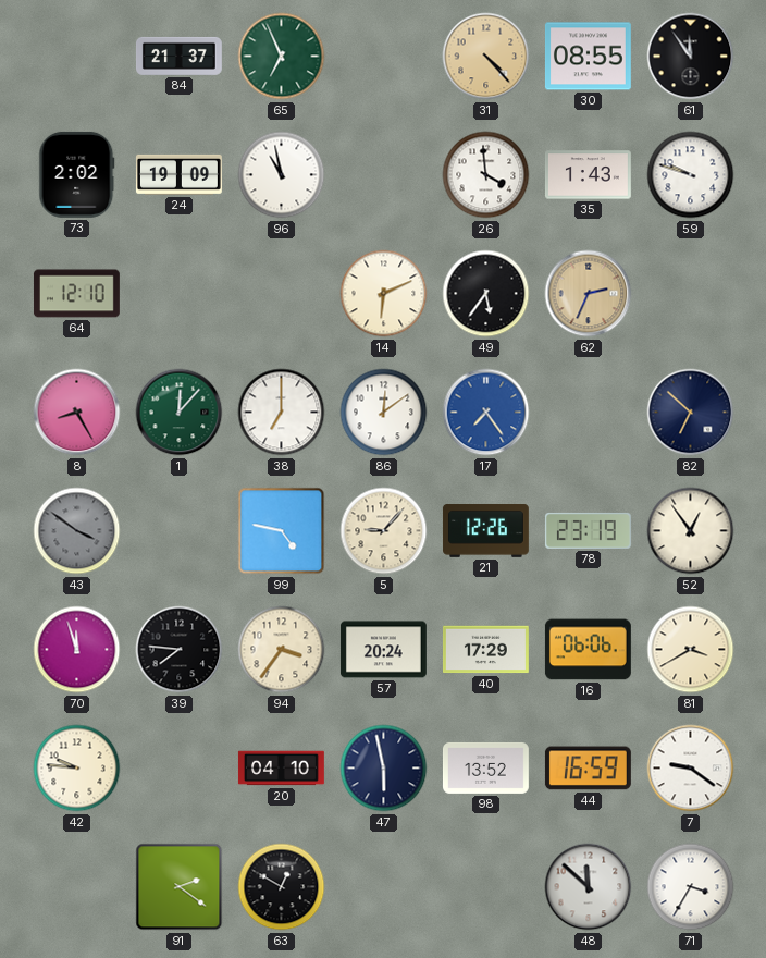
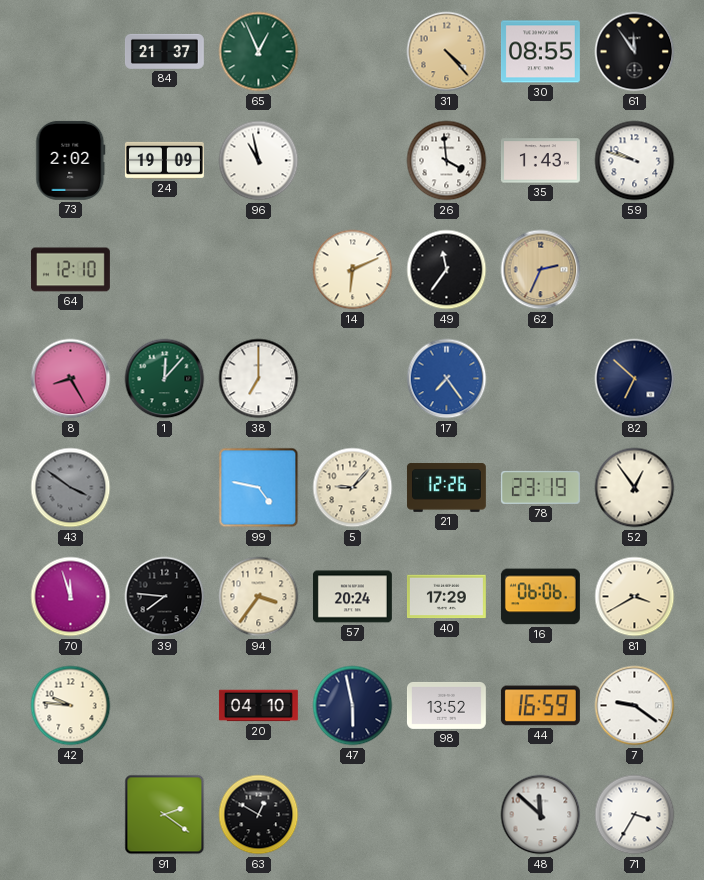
65: 6:56 -> 12:56
49: 5:36 -> 11:36
86: 12:09 -> none
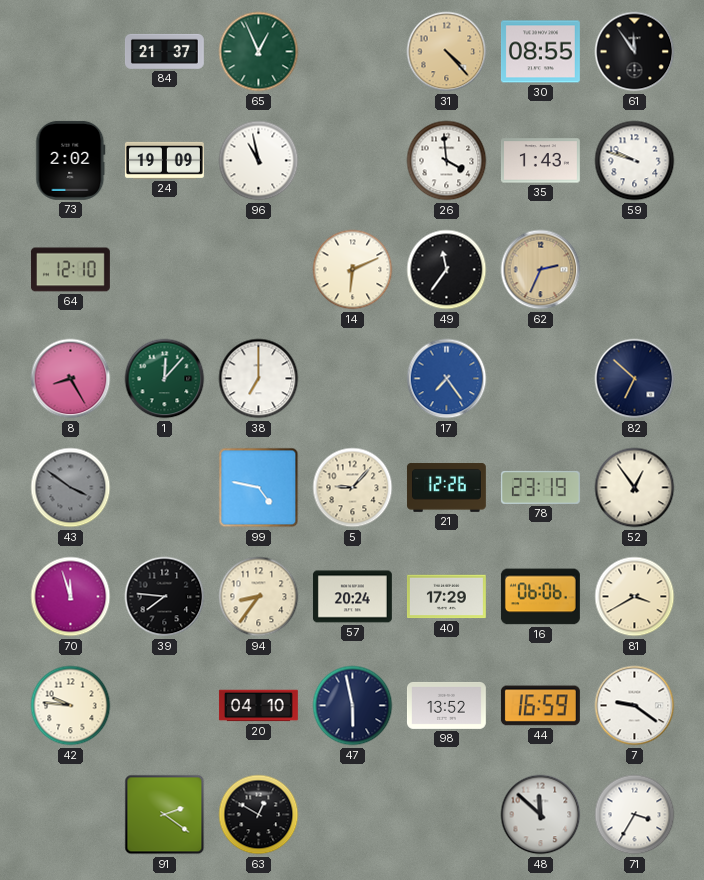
94: 3:36 -> 8:36
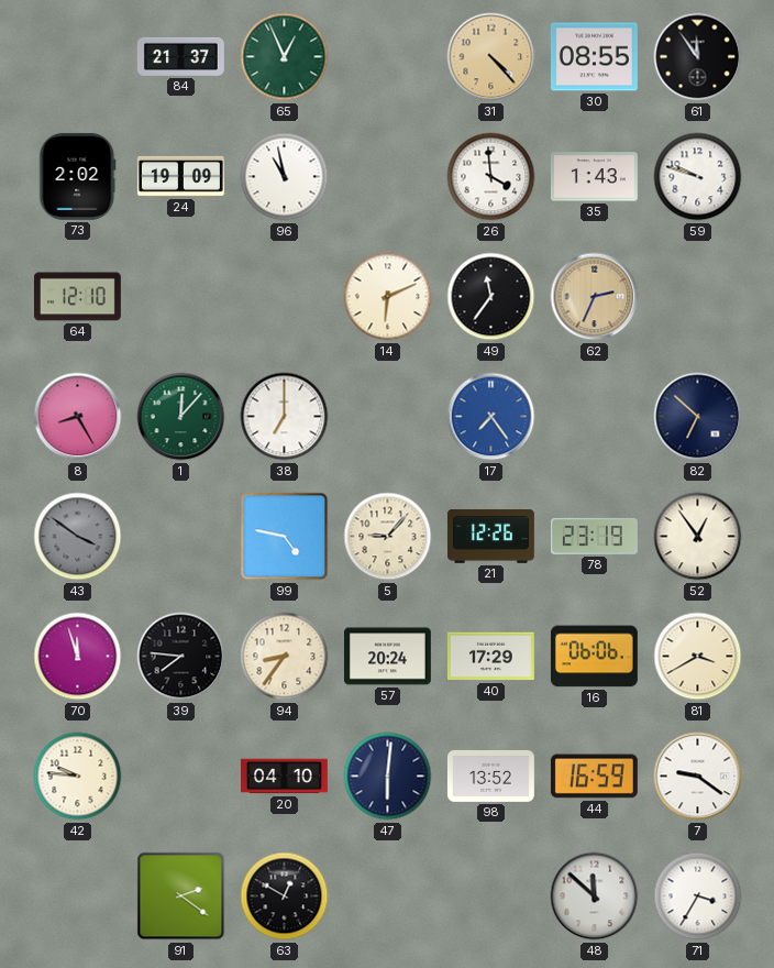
47: 5:58 -> 6:01
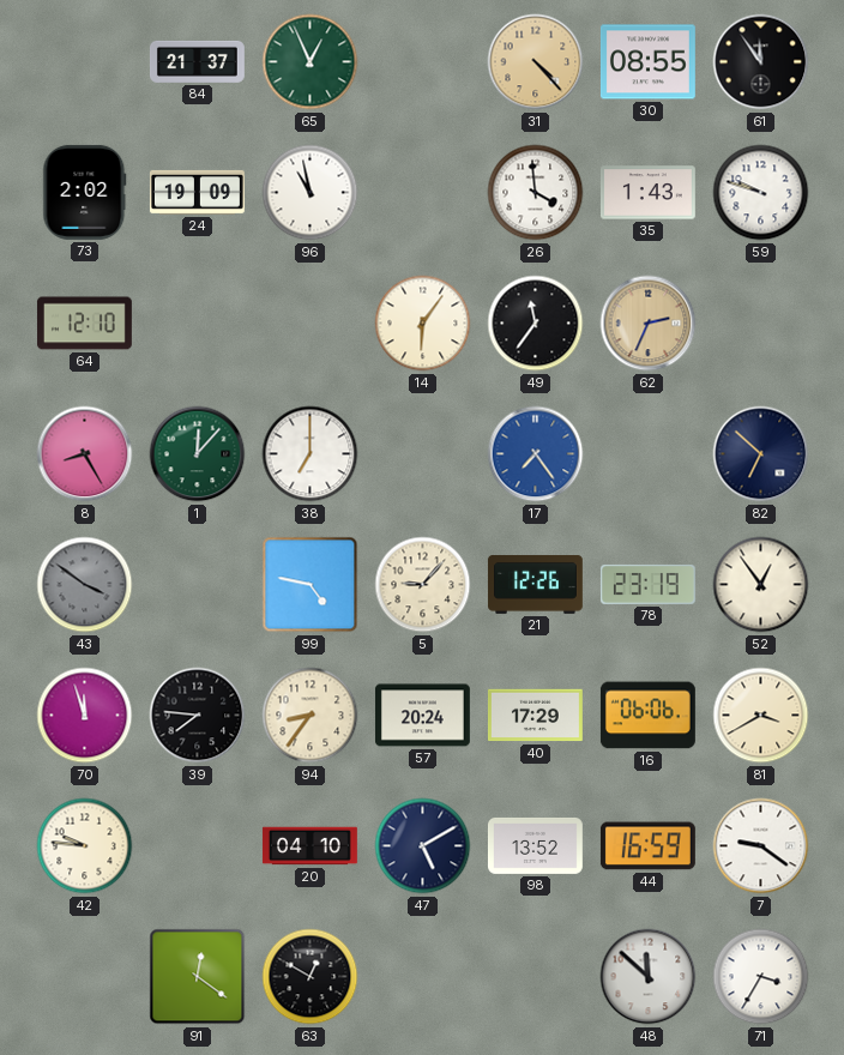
14: 6:11 -> 6:06
47: 6:01 -> 5:10
91: 2:21 -> 12:21
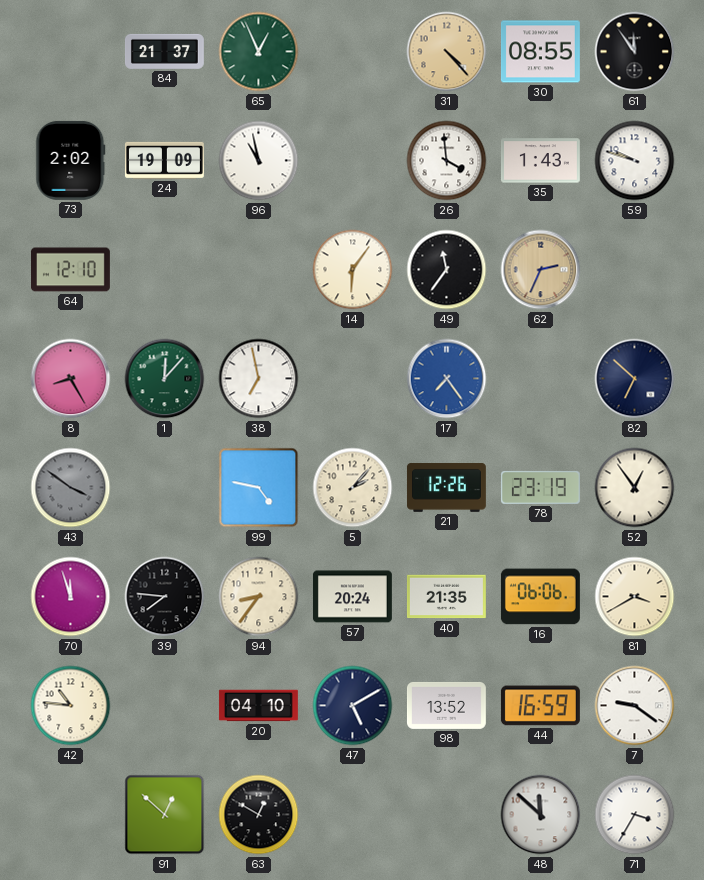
38: 7:00 -> 6:58
5: 9:07 -> 2:07
40: 17:29 -> 21:35
42: 9:46 -> 10:46
91: 12:21 -> 12:52
